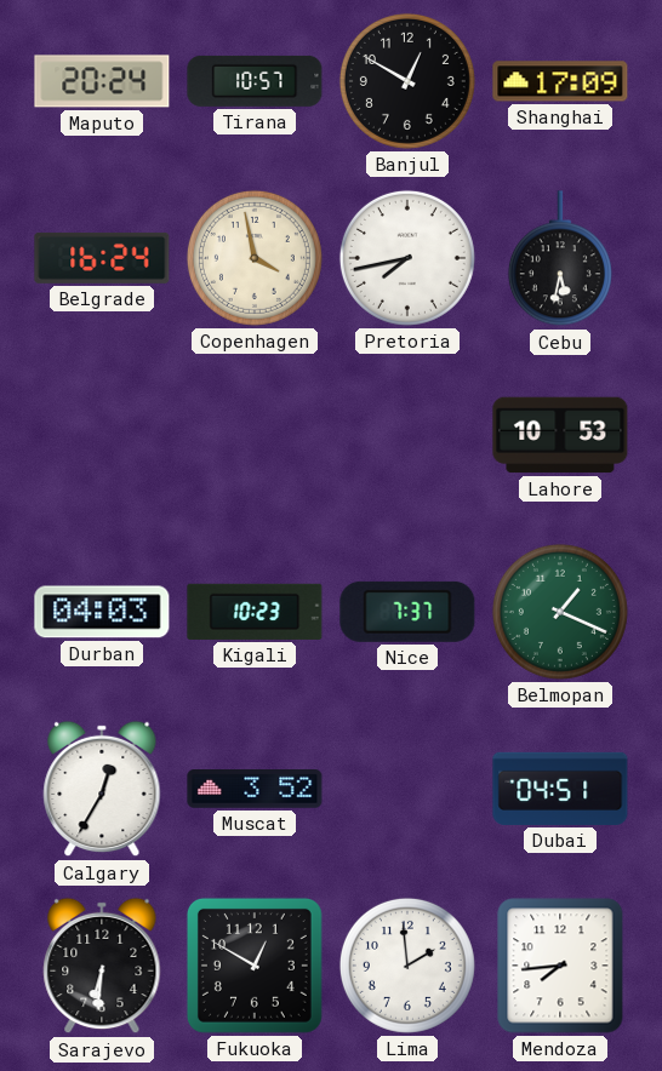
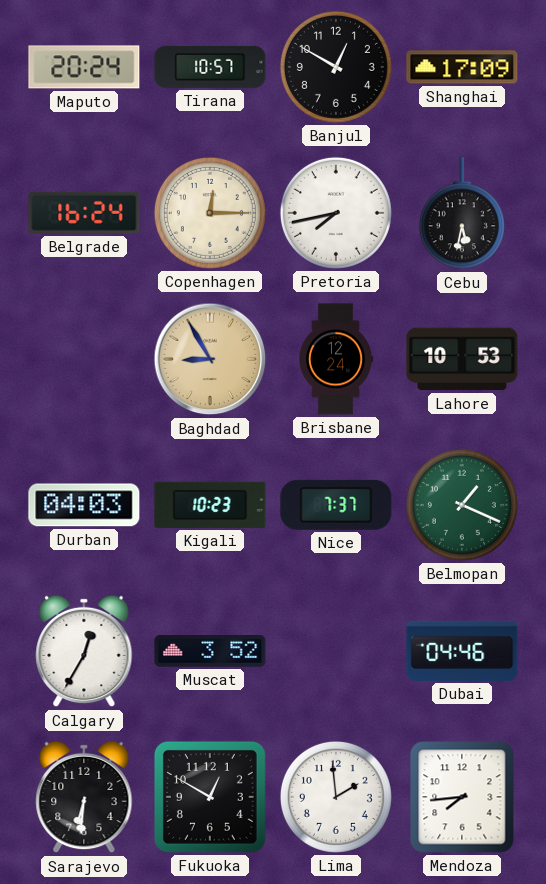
Copenhagen: 3:58 -> 12:15
Baghdad: none -> 8:55
Brisbane: none -> 12:24
Dubai: 04:51 -> 04:46
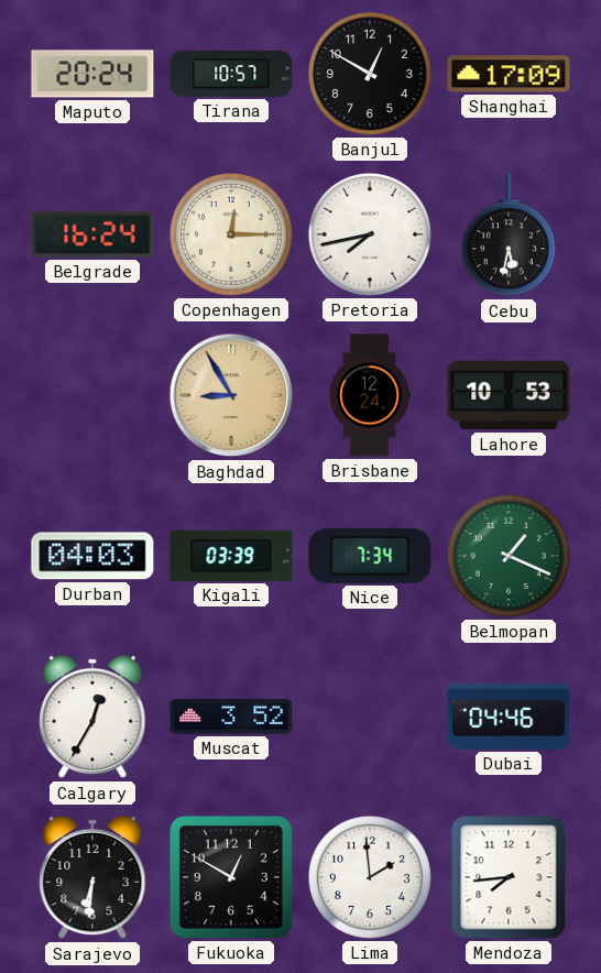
Kigali: 10:23 -> 03:39
Nice: 7:37 -> 7:34
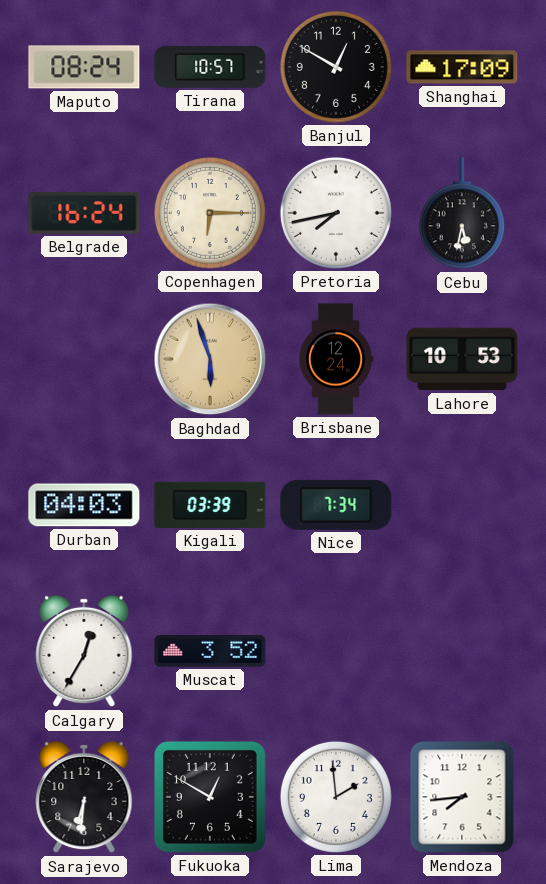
Maputo: 20:24 -> 08:24
Copenhagen: 12:15 -> 6:15
Baghdad: 8:55 -> 5:57
Belmopan: 1:19 -> none
Dubai: 04:46 -> none
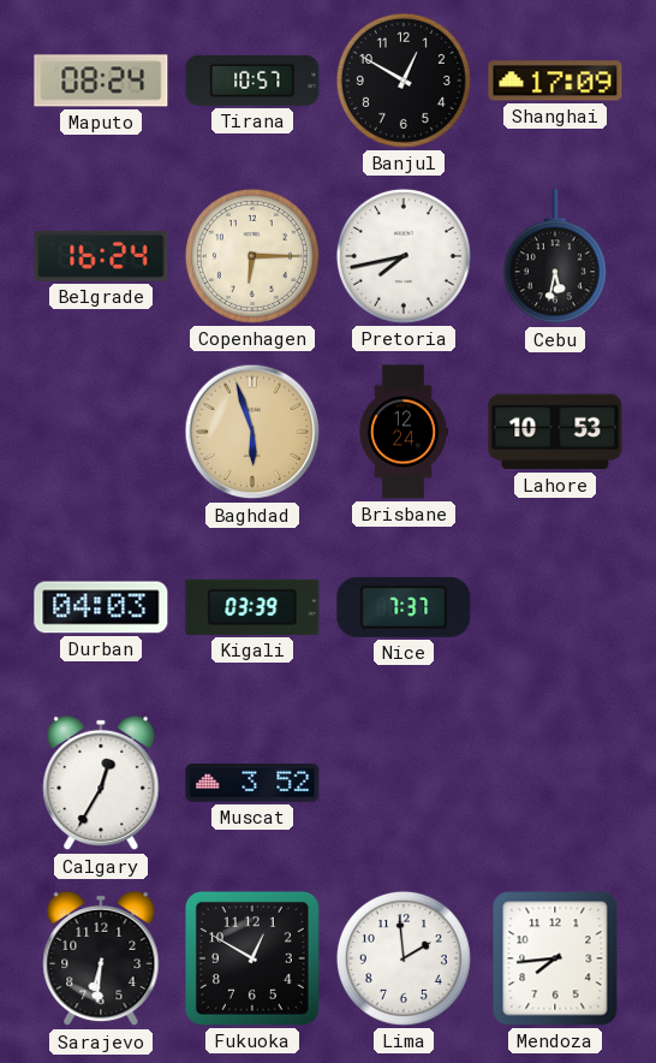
Nice: 7:34 -> 7:37
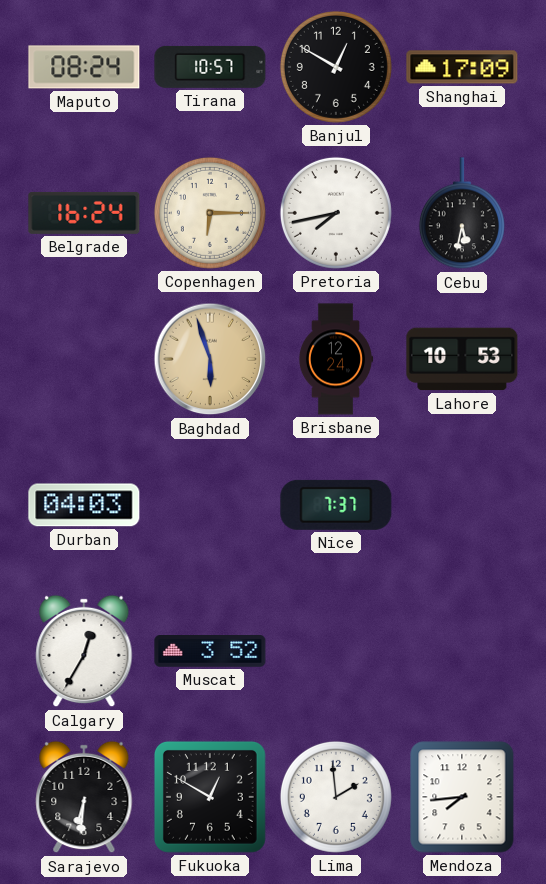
Kigali: 03:39 -> none
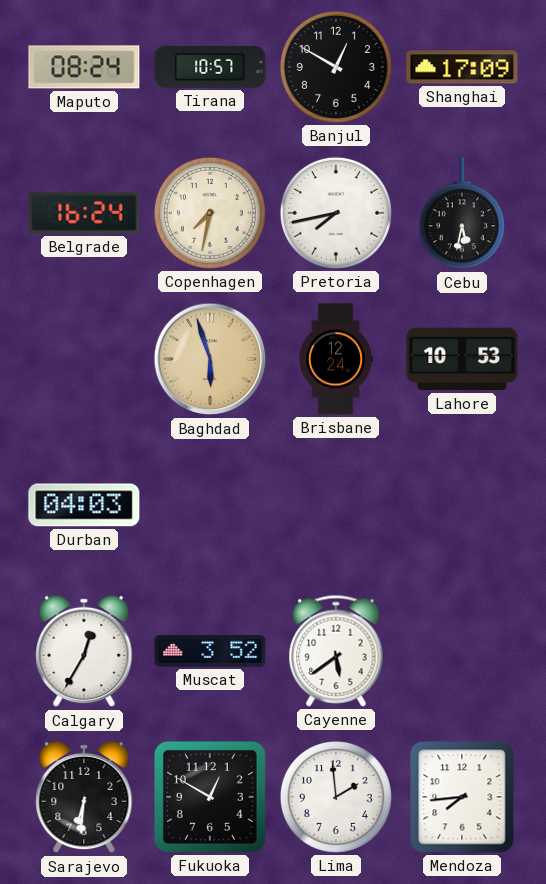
Copenhagen: 6:15 -> 7:32
Nice: 7:37 -> none
Cayenne: none -> 5:39
